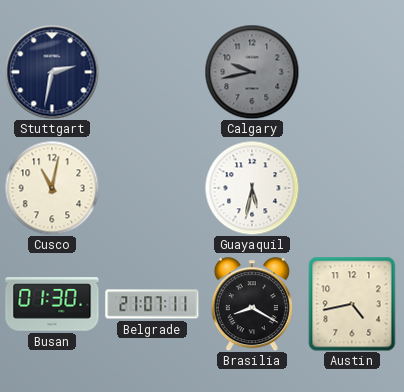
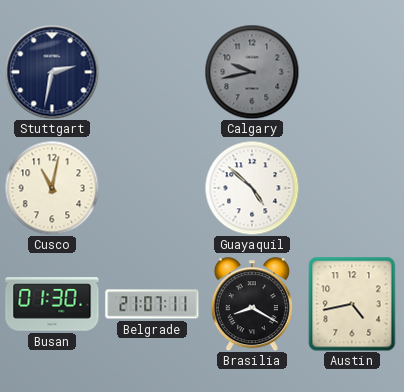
Guayaquil: 5:32 -> 4:52
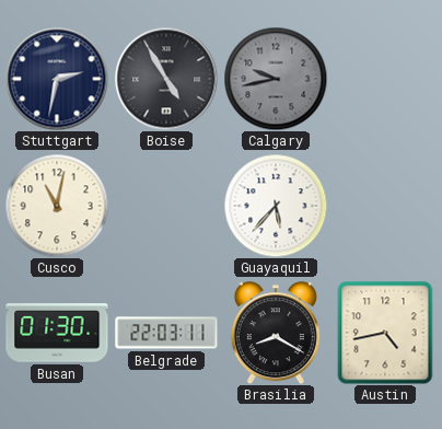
Boise: none -> 4:55
Guayaquil: 4:52 -> 5:37
Belgrade: 21:07 -> 22:03
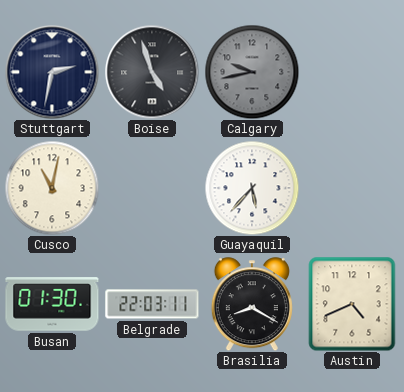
Boise: 4:55 -> 4:57
Austin: 4:43 -> 4:41
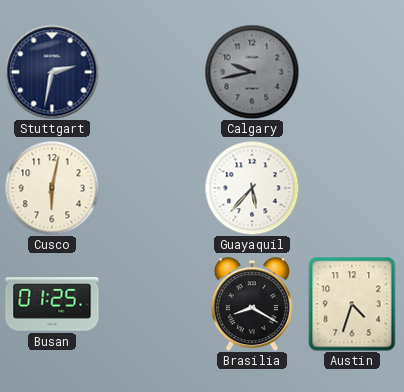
Boise: 4:57 -> none
Cusco: 11:02 -> 6:02
Busan: 01:30 -> 01:25
Belgrade: 22:03 -> none
Austin: 4:41 -> 4:33
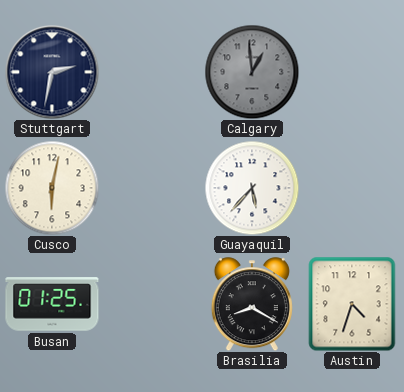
Calgary: 9:43 -> 12:59
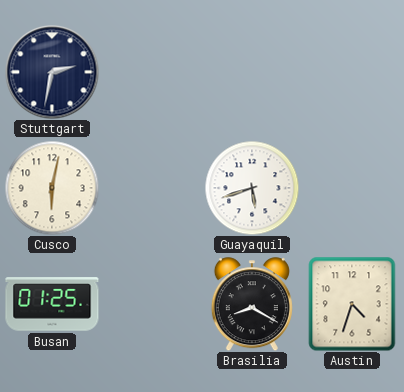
Calgary: 12:59 -> none
Guayaquil: 5:37 -> 5:42
